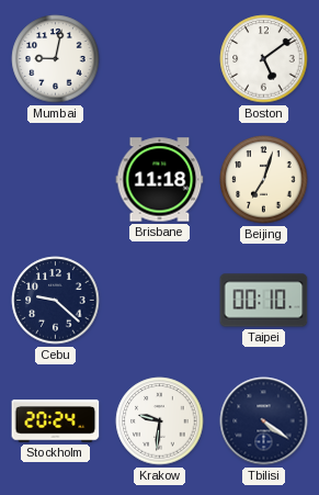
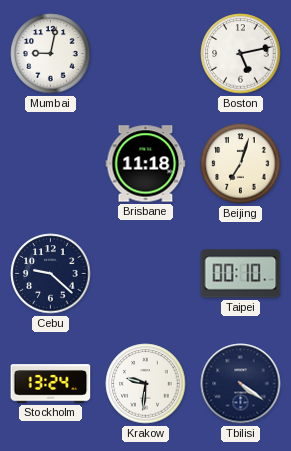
Boston: 5:09 -> 5:13
Stockholm: 20:24 -> 13:24
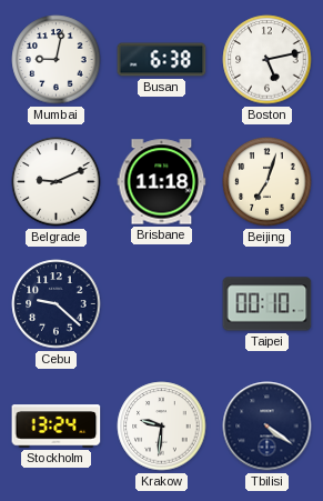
Busan: none -> 6:38
Belgrade: none -> 9:11
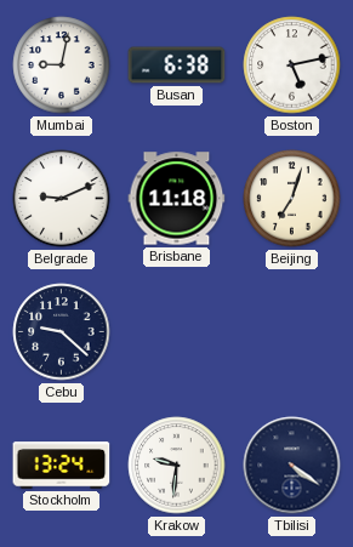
Taipei: 00:10 -> none
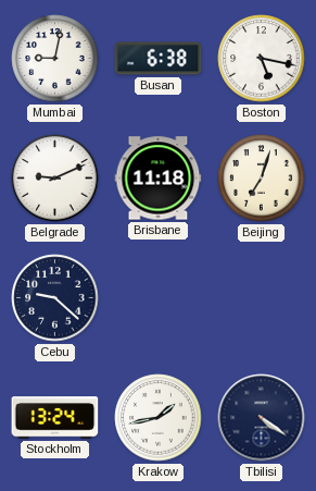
Boston: 5:13 -> 5:17
Krakow: 9:31 -> 1:43
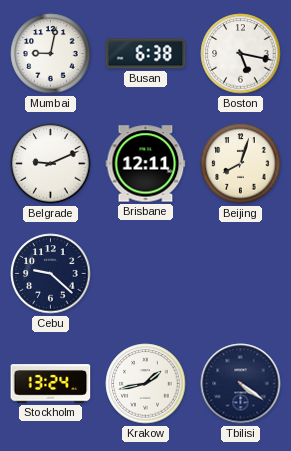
Brisbane: 11:18 -> 12:11
Beijing: 7:03 -> 8:03
